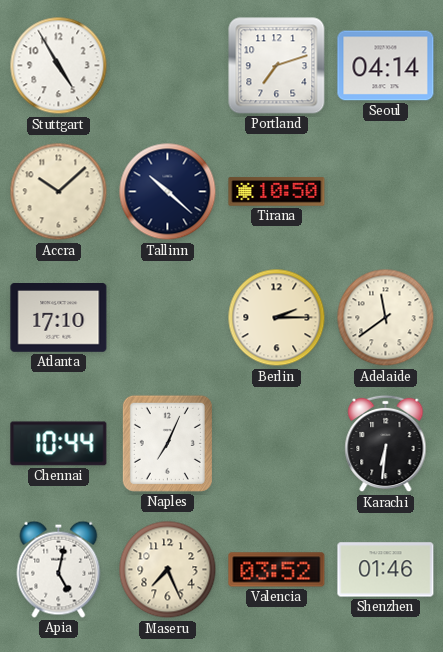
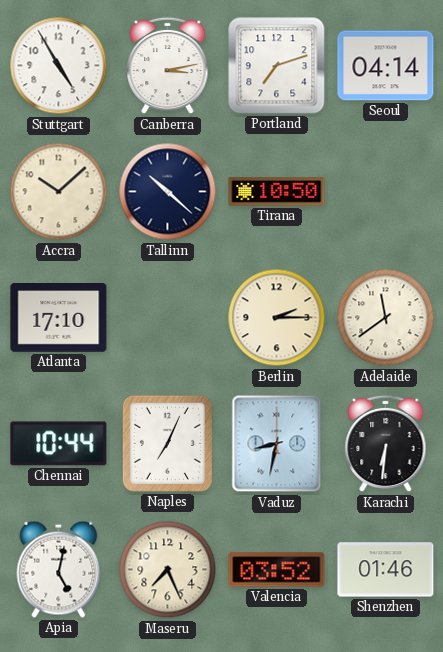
Canberra: none -> 3:13
Vaduz: none -> 8:32
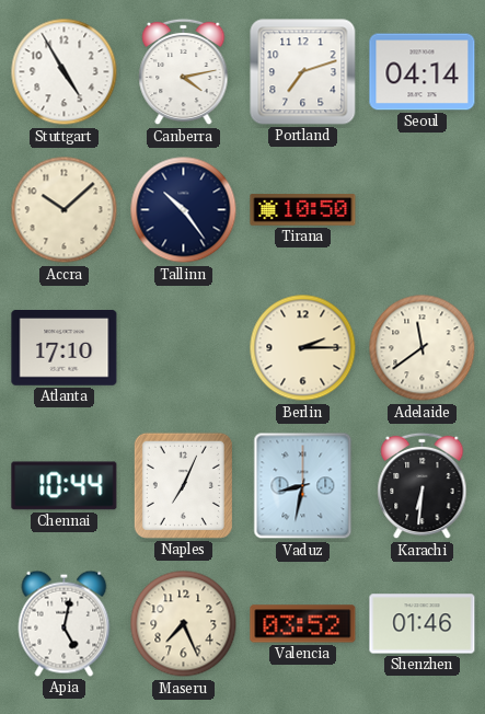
Canberra: 3:13 -> 4:13
Tallinn: 10:22 -> 10:24
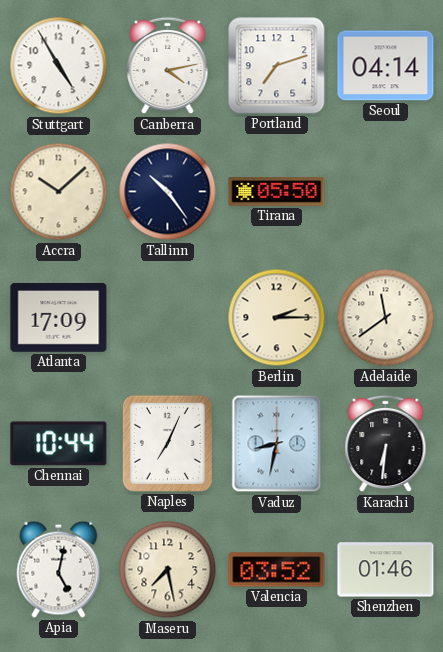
Tirana: 10:50 -> 05:50
Atlanta: 17:10 -> 17:09
Maseru: 7:26 -> 7:28
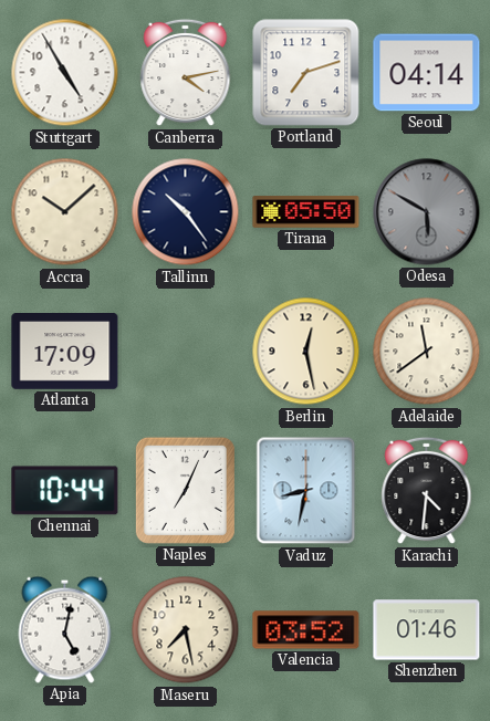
Odesa: none -> 5:50
Berlin: 2:15 -> 12:28
Karachi: 6:31 -> 4:31
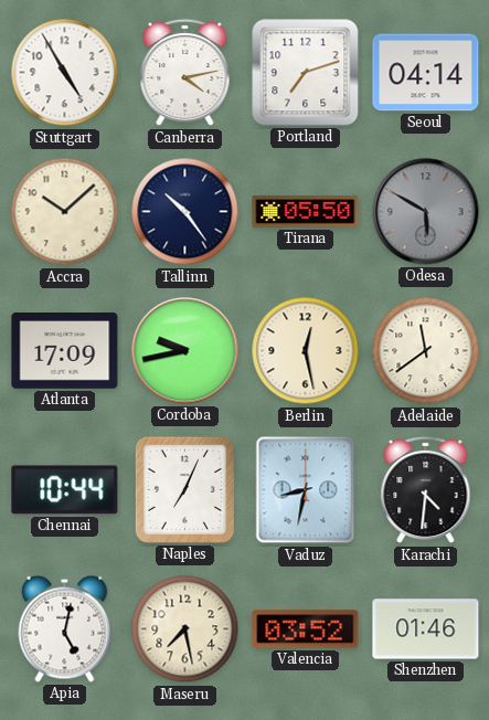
Cordoba: none -> 9:43
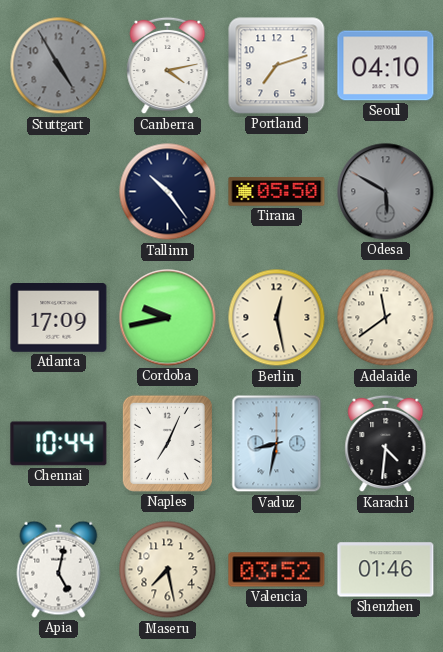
Stuttgart dial: white -> grey
Seoul: 04:14 -> 04:10
Accra: 10:08 -> none
